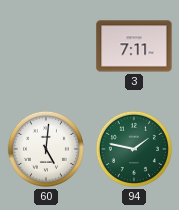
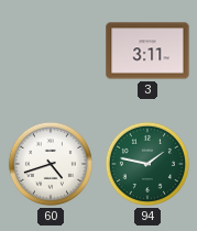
3: 7:11 -> 3:11
60: 5:01 -> 4:42
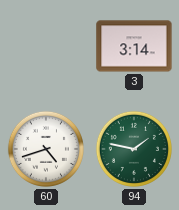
3: 3:11 -> 3:14
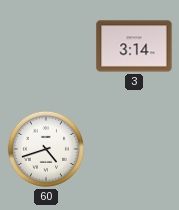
94: 1:47 -> none
